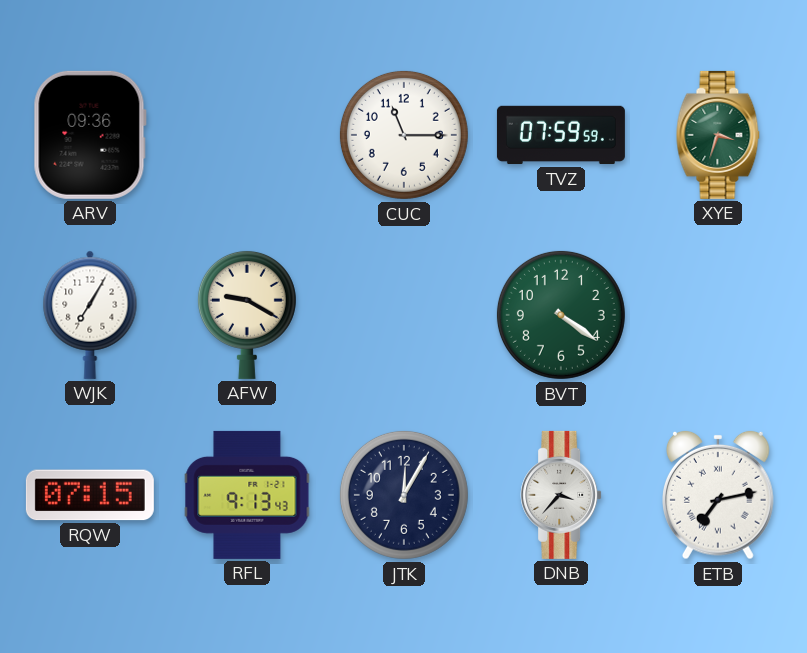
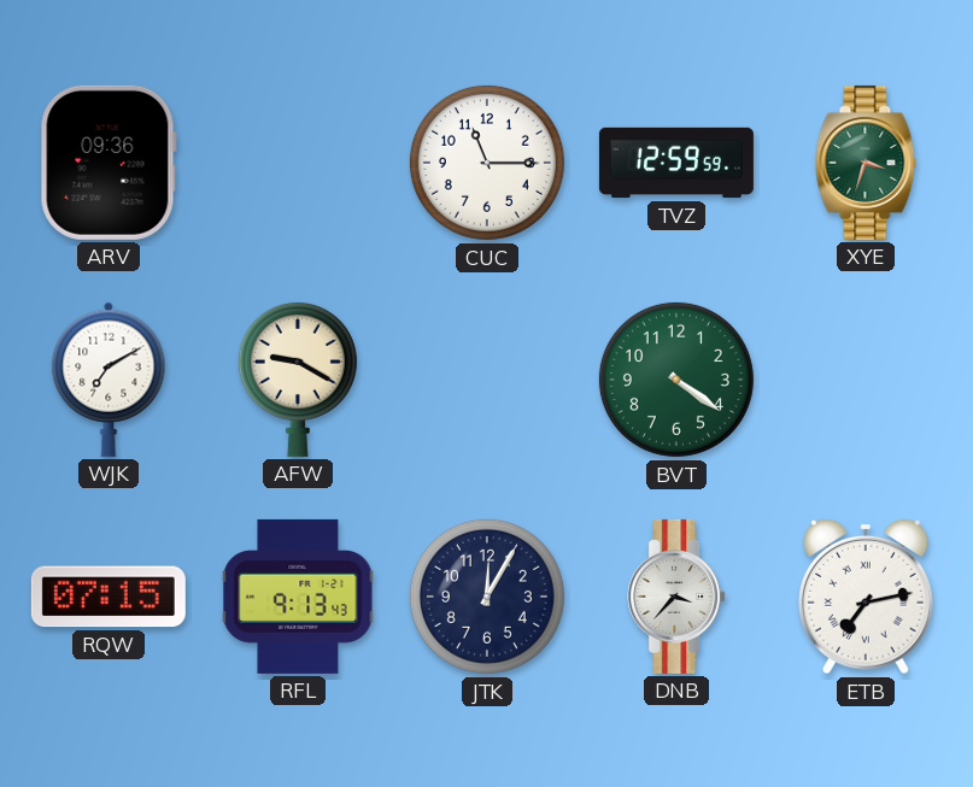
TVZ: 07:59 -> 12:59
WJK: 7:05 -> 7:10
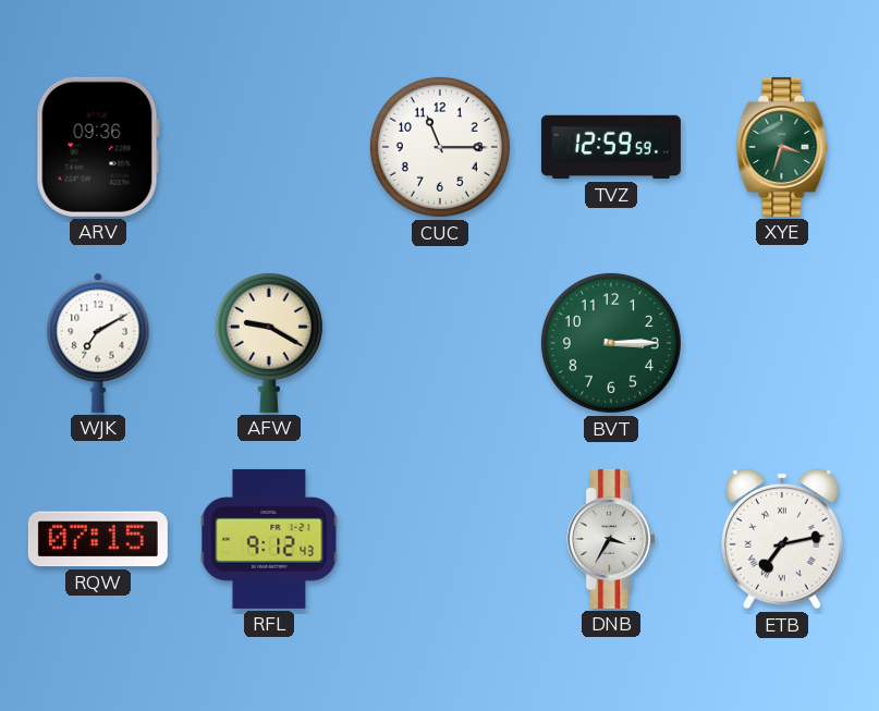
BVT: 4:21 -> 3:15
RFL: 9:13 -> 9:12
JTK: 12:05 -> none
DNB: 3:37 -> 3:35
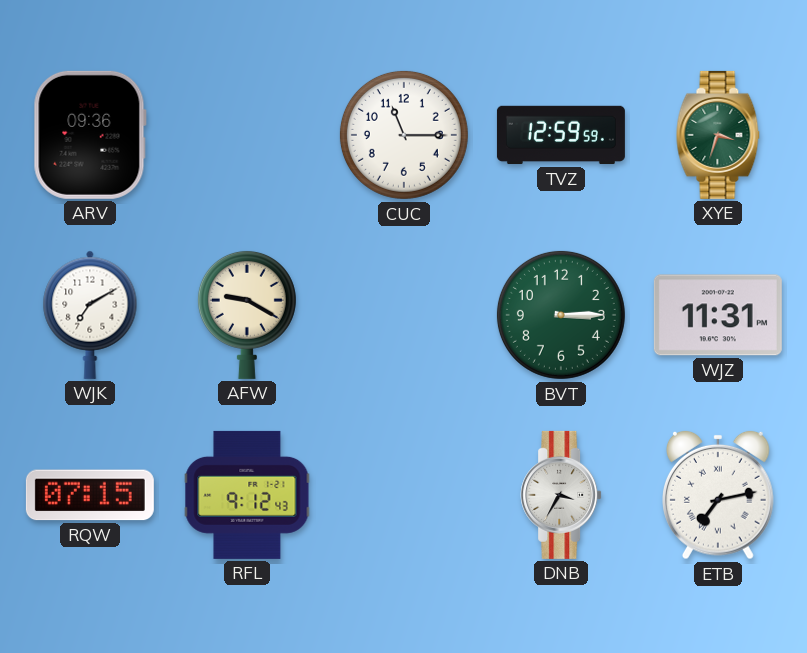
WJZ: none -> 11:31
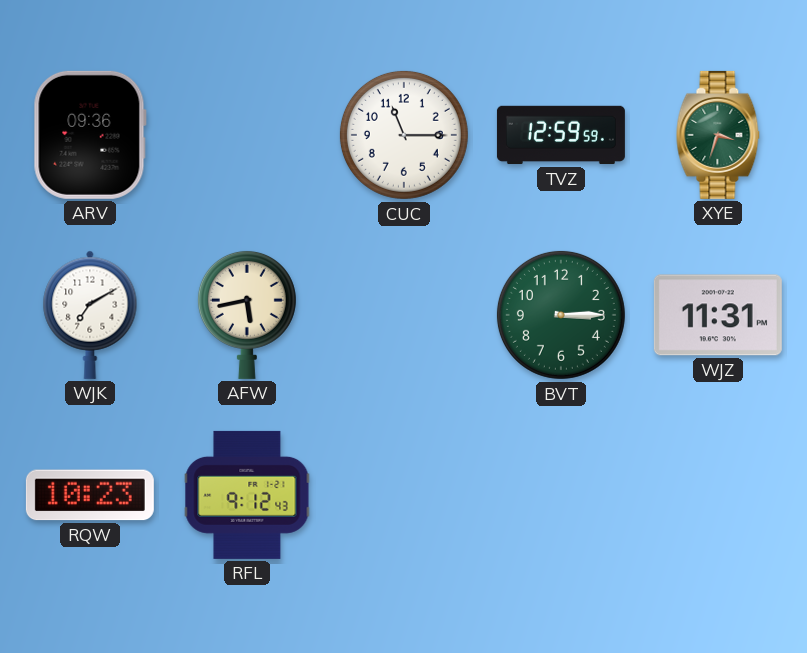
AFW: 9:20 -> 5:43
RQW: 07:15 -> 10:23
DNB: 3:35 -> none
ETB: 7:13 -> none
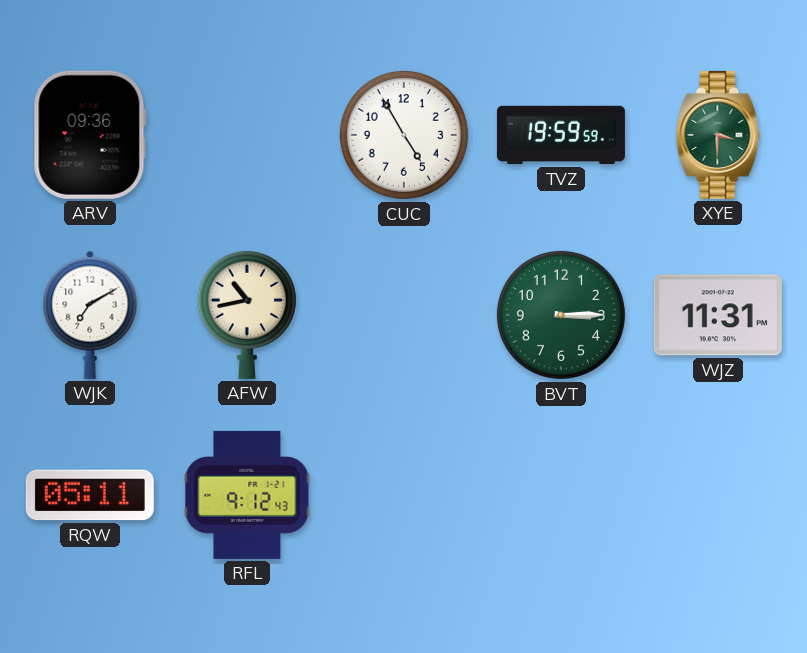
CUC: 11:15 -> 4:55
TVZ: 12:59 -> 19:59
XYE: 3:33 -> 3:30
AFW: 5:43 -> 10:43
RQW: 10:23 -> 05:11
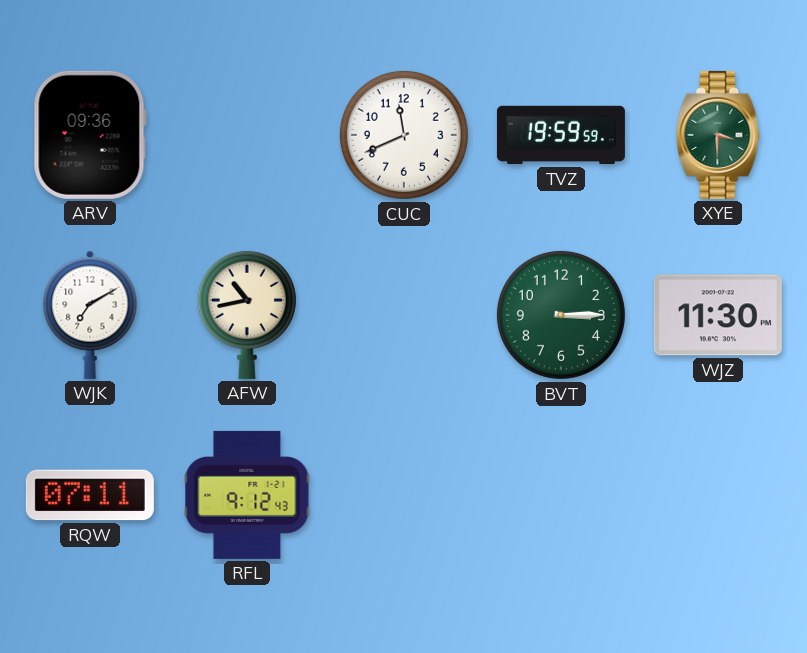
CUC: 4:55 -> 11:41
WJZ: 11:31 -> 11:30
RQW: 05:11 -> 07:11
